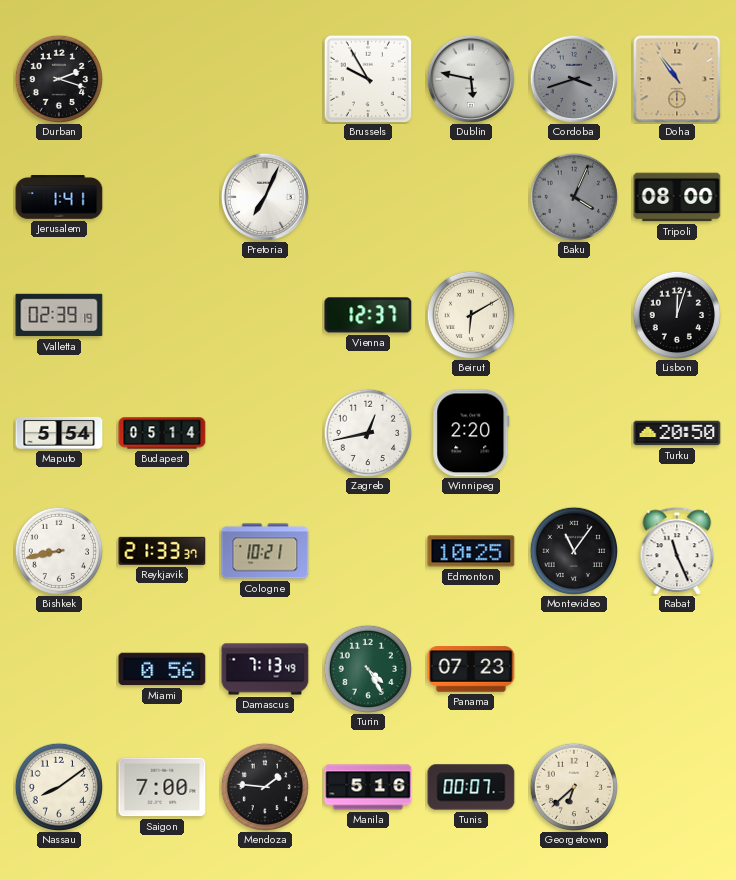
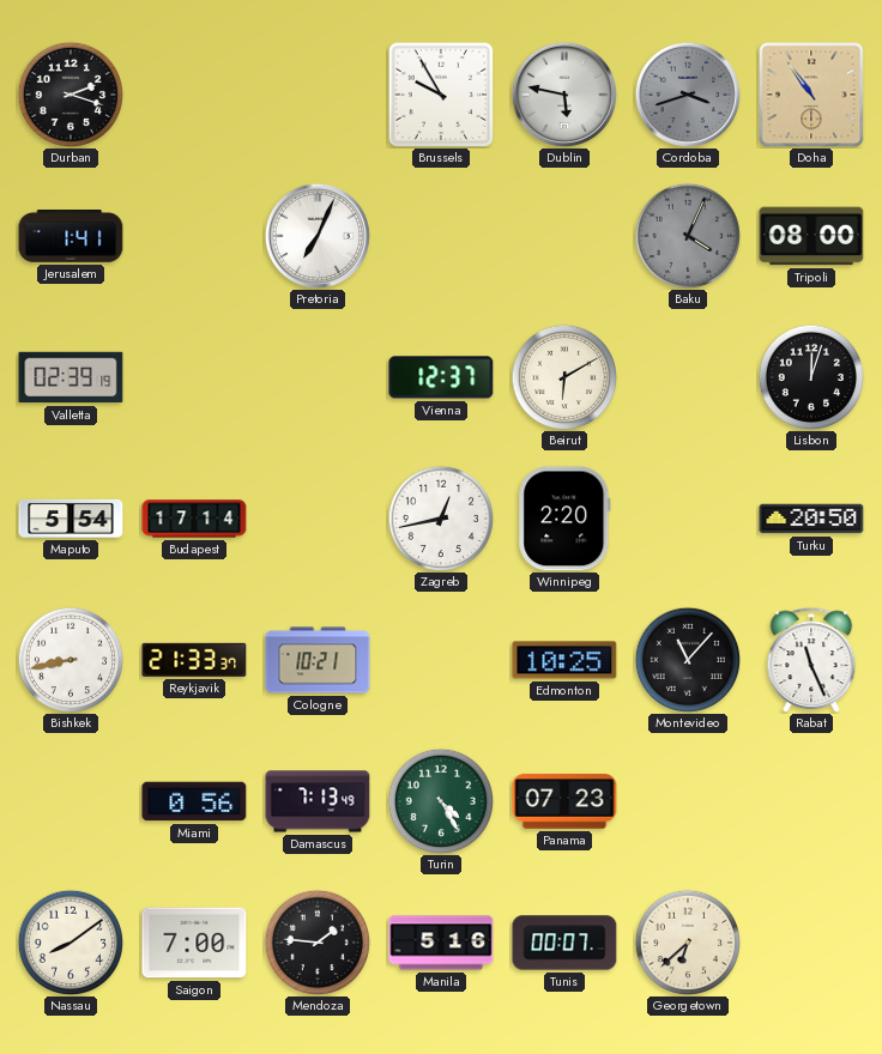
Budapest: 05:14 -> 17:14
Montevideo: 11:06 -> 11:07
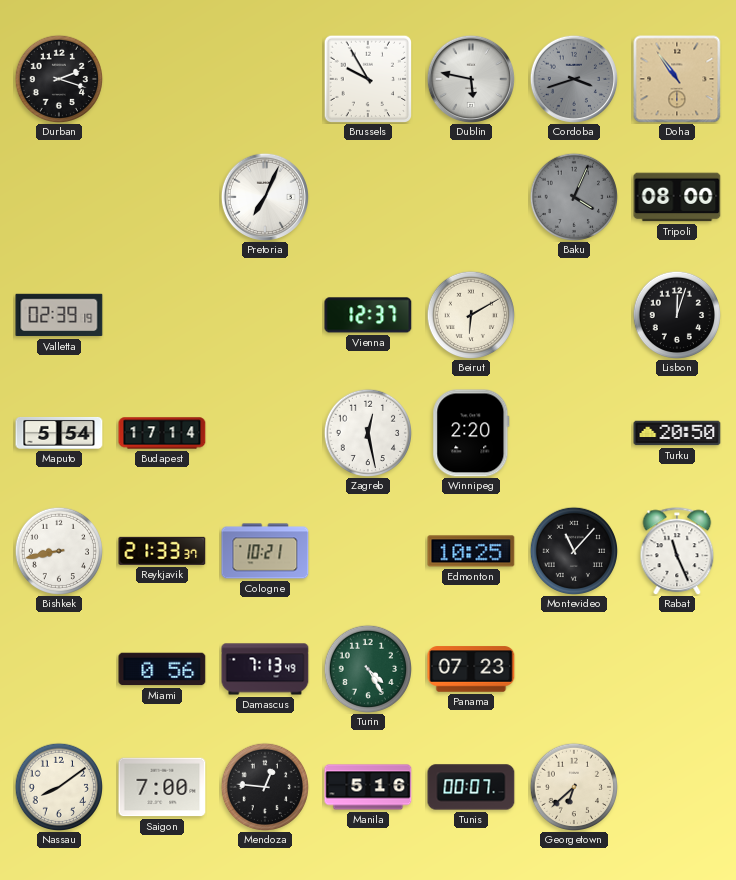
Jerusalem: 1:41 -> none
Zagreb: 12:43 -> 12:28
Mendoza: 1:46 -> 12:46
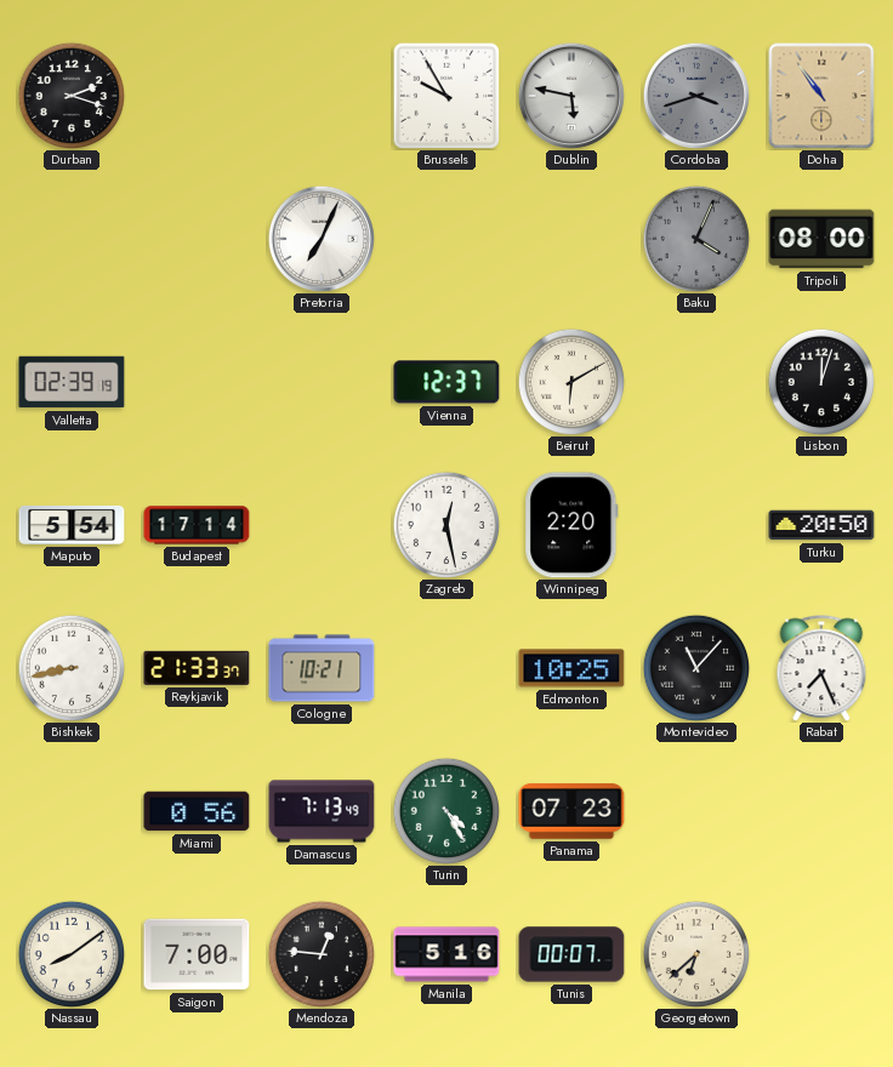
Rabat: 11:26 -> 7:26
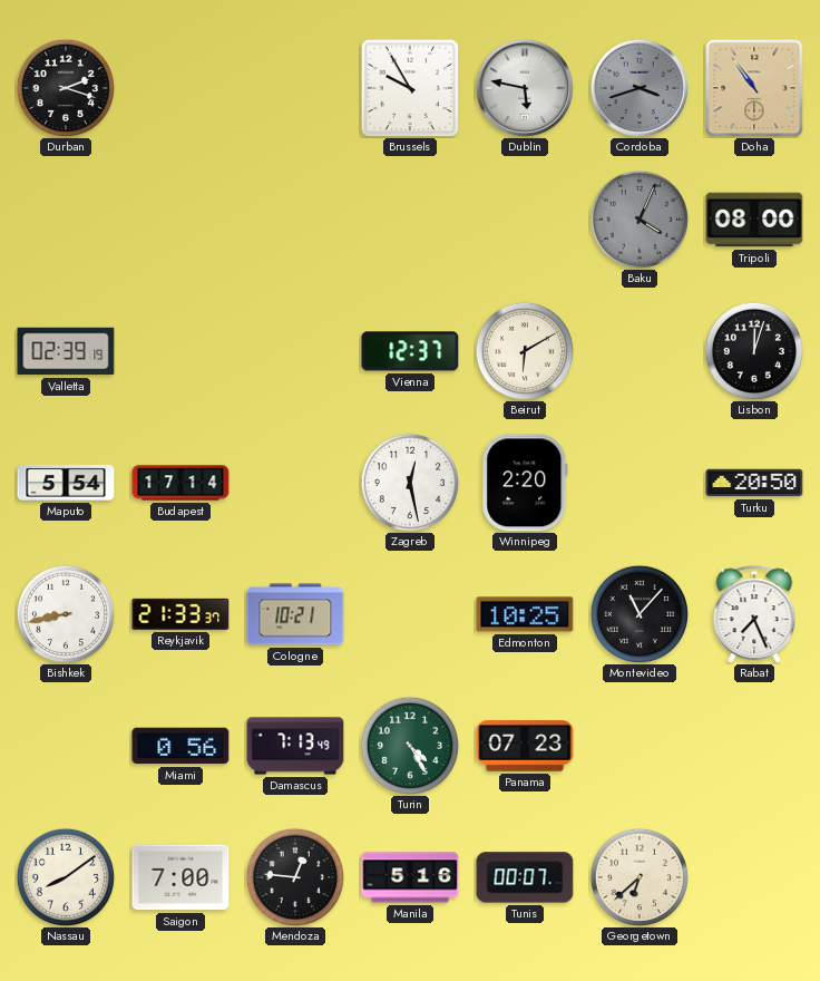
Pretoria: 7:04 -> none
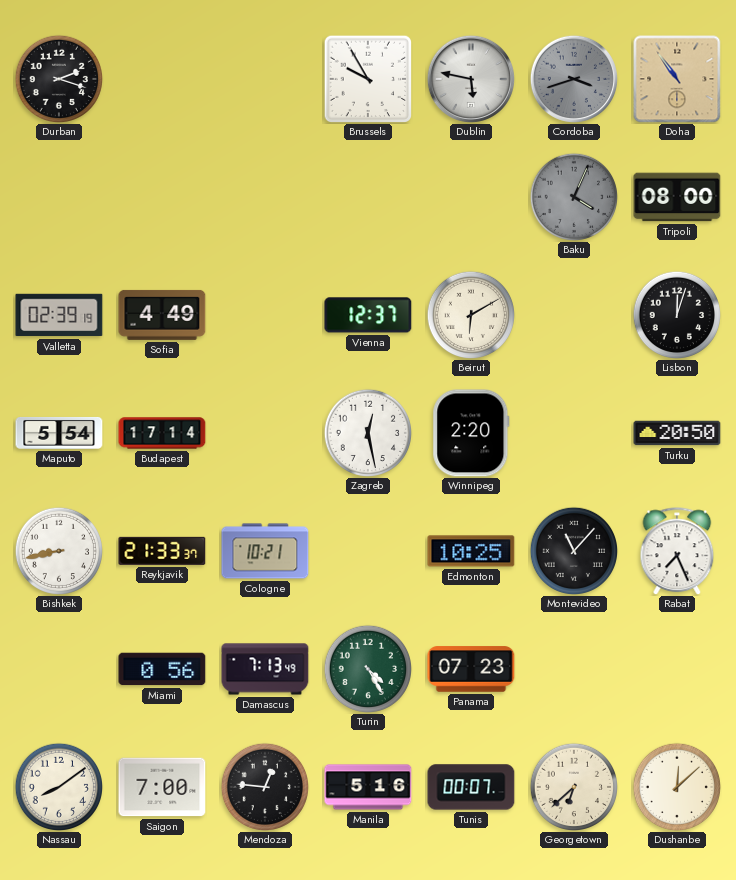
Sofia: none -> 4:49
Dushanbe: none -> 12:08
